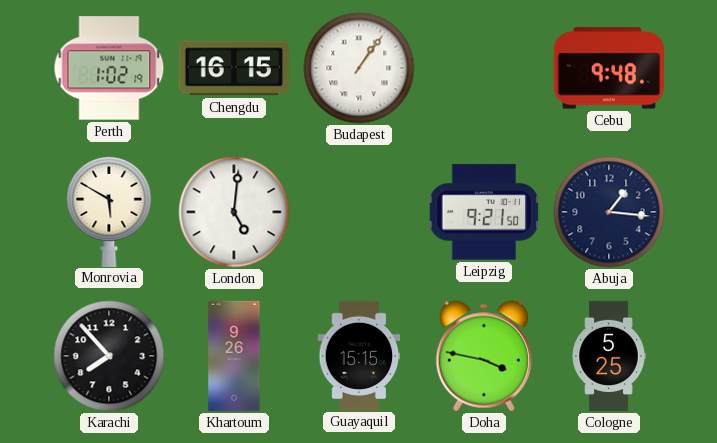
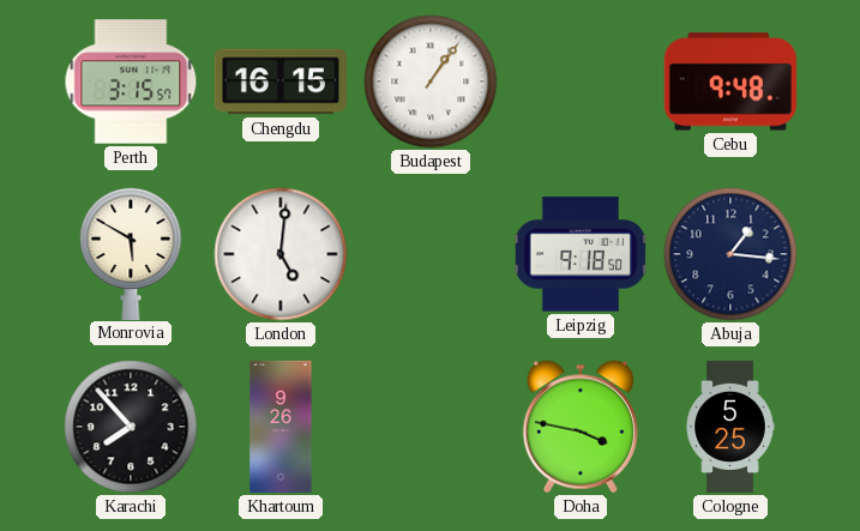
Perth: 1:02 -> 3:15
Leipzig: 9:21 -> 9:18
Guayaquil: 15:15 -> none
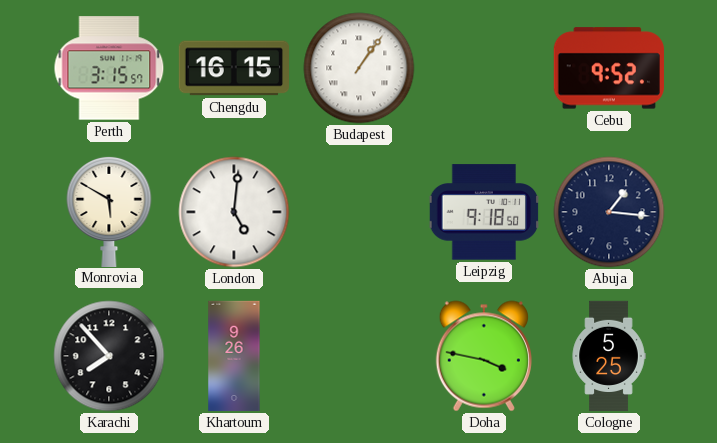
Cebu: 9:48 -> 9:52
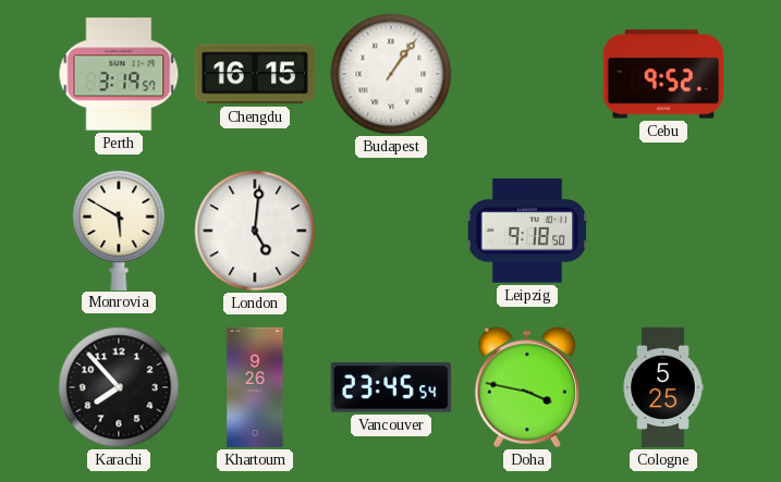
Perth: 3:15 -> 3:19
Abuja: 1:16 -> none
Vancouver: none -> 23:45
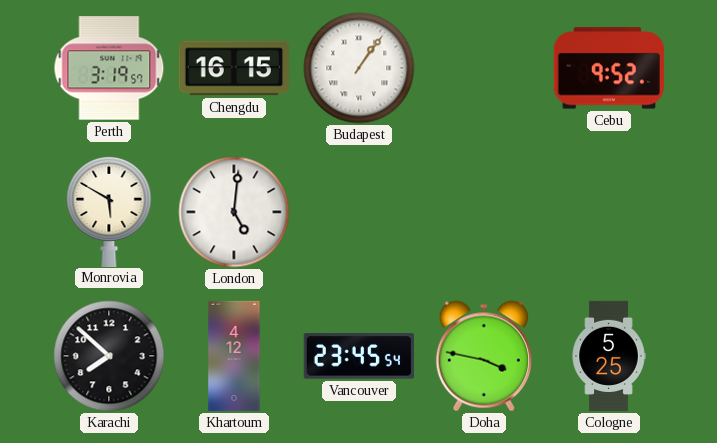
Leipzig: 9:18 -> none
Karachi: 7:53 -> 7:52
Khartoum: 9:26 -> 4:12
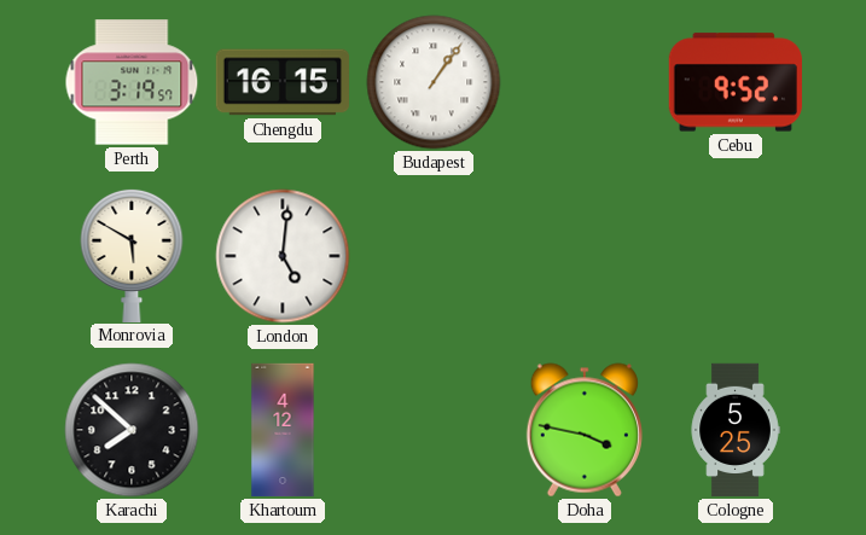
Vancouver: 23:45 -> none
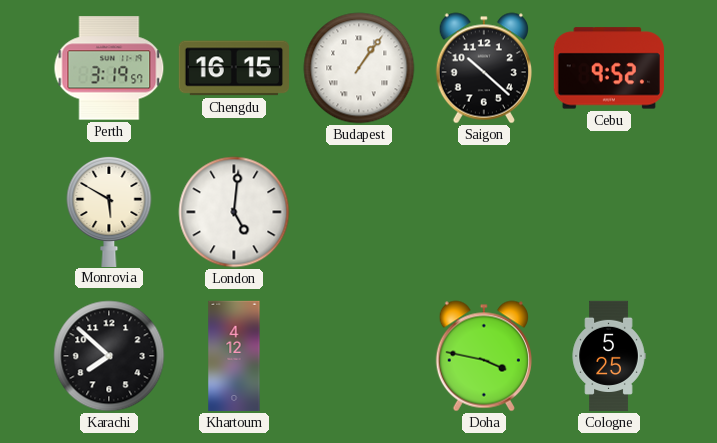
Saigon: none -> 10:22
